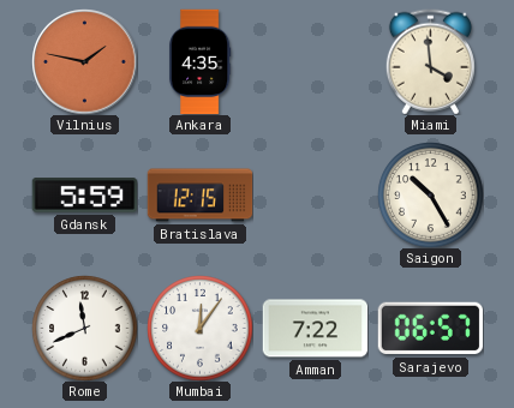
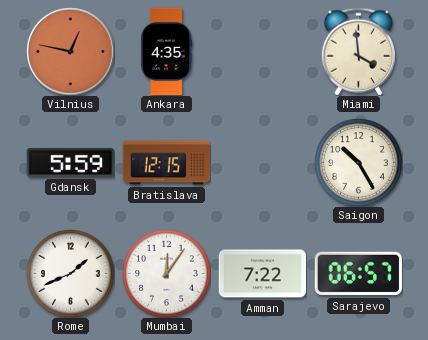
Vilnius: 1:47 -> 12:47
Rome: 11:41 -> 1:41
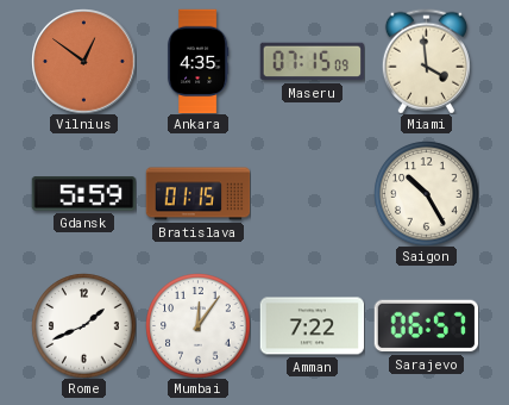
Vilnius: 12:47 -> 12:51
Maseru: none -> 07:15
Bratislava: 12:15 -> 01:15
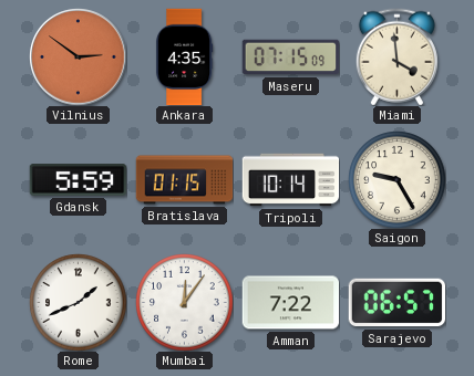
Vilnius: 12:51 -> 2:51
Tripoli: none -> 10:14
Saigon: 10:25 -> 9:25
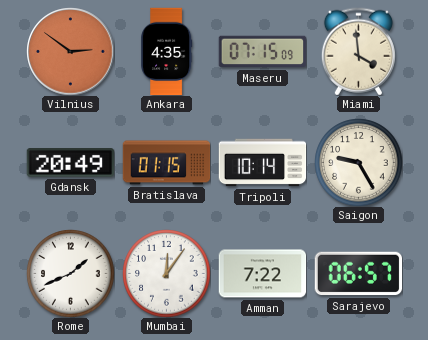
Gdansk: 5:59 -> 20:49
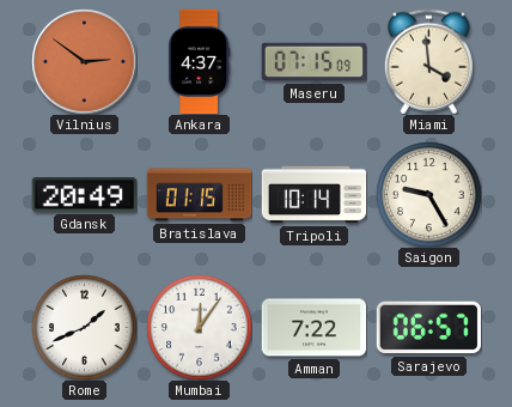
Ankara: 4:35 -> 4:37
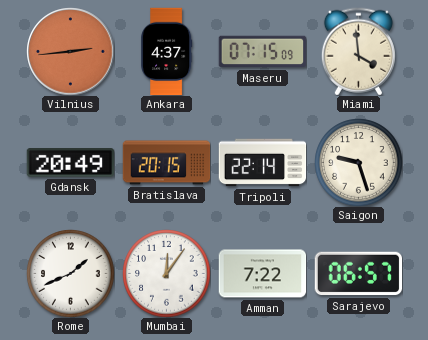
Vilnius: 2:51 -> 2:44
Bratislava: 01:15 -> 20:15
Tripoli: 10:14 -> 22:14
Saigon: 9:25 -> 9:27
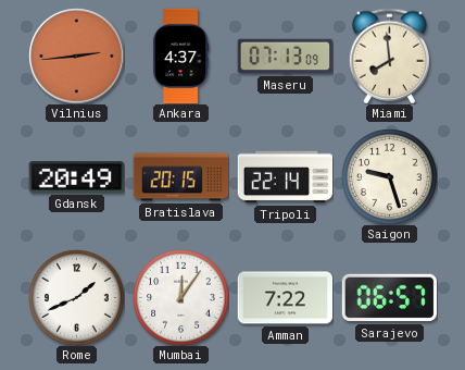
Maseru: 07:15 -> 07:13
Miami: 3:59 -> 7:59
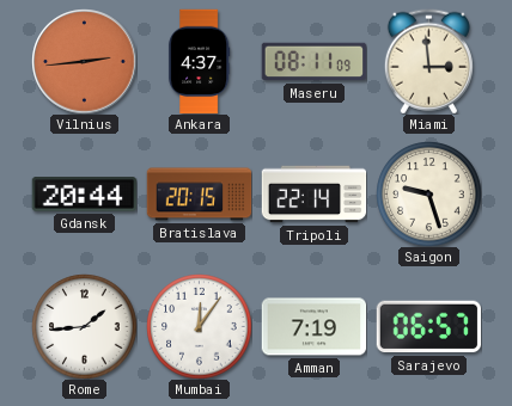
Maseru: 07:13 -> 08:11
Miami: 7:59 -> 2:59
Gdansk: 20:49 -> 20:44
Rome: 1:41 -> 1:44
Amman: 7:22 -> 7:19
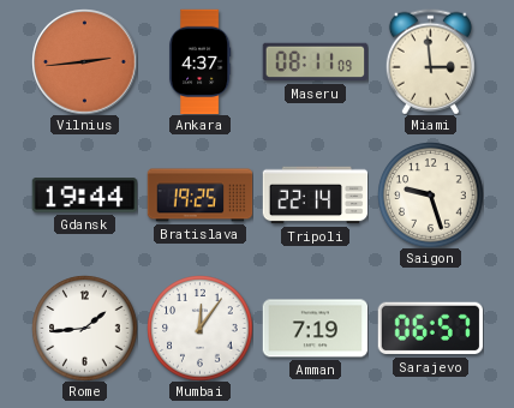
Gdansk: 20:44 -> 19:44
Bratislava: 20:15 -> 19:25
